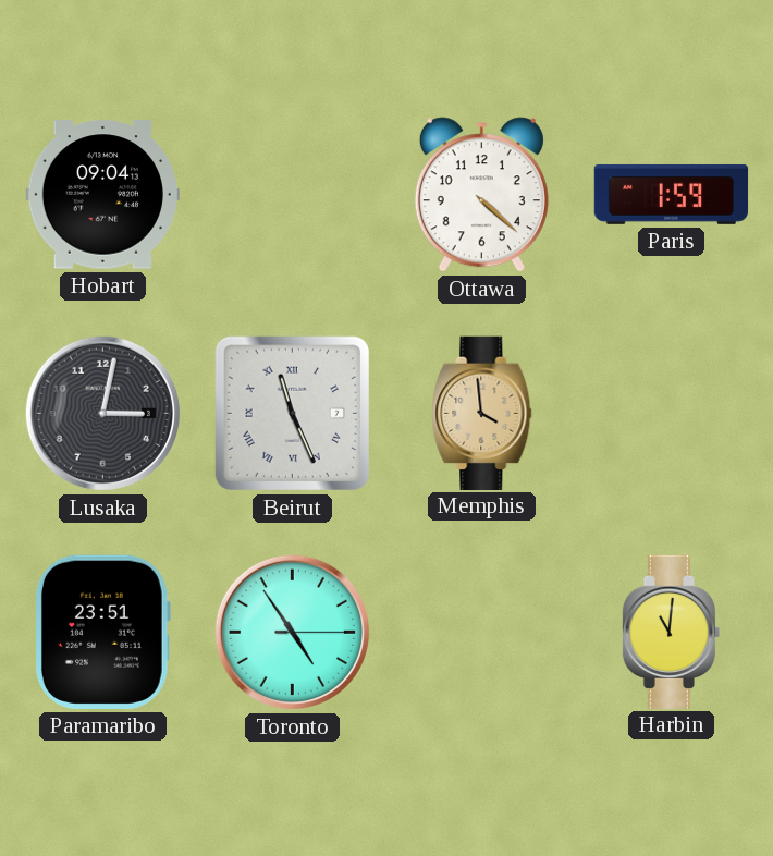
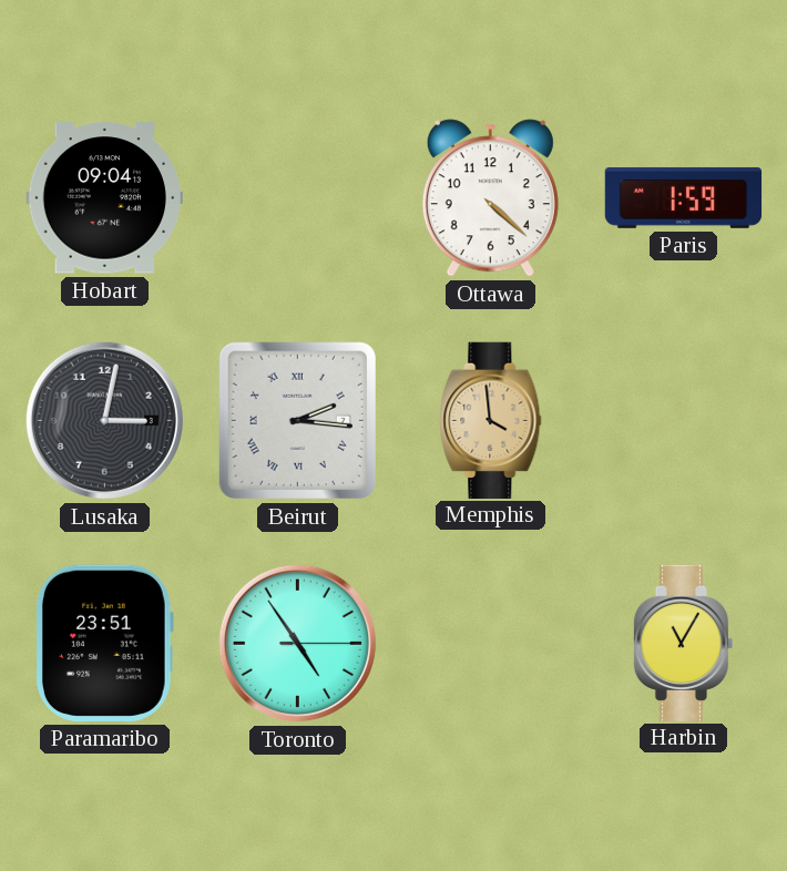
Beirut: 11:26 -> 2:16
Harbin: 11:01 -> 11:05
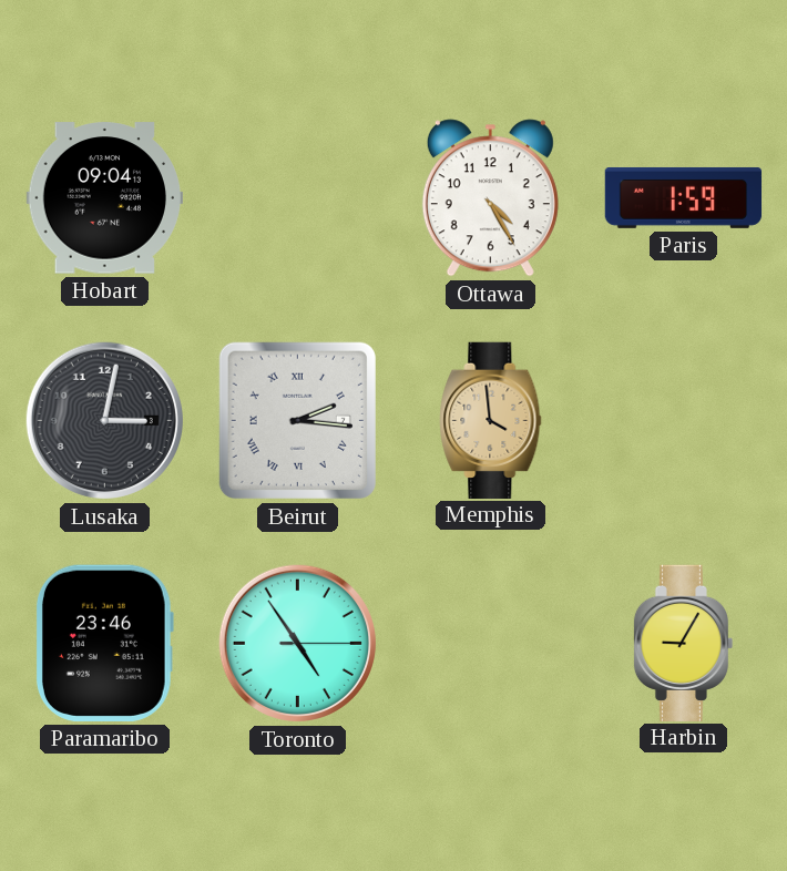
Ottawa: 4:22 -> 4:25
Paramaribo: 23:51 -> 23:46
Harbin: 11:05 -> 9:05
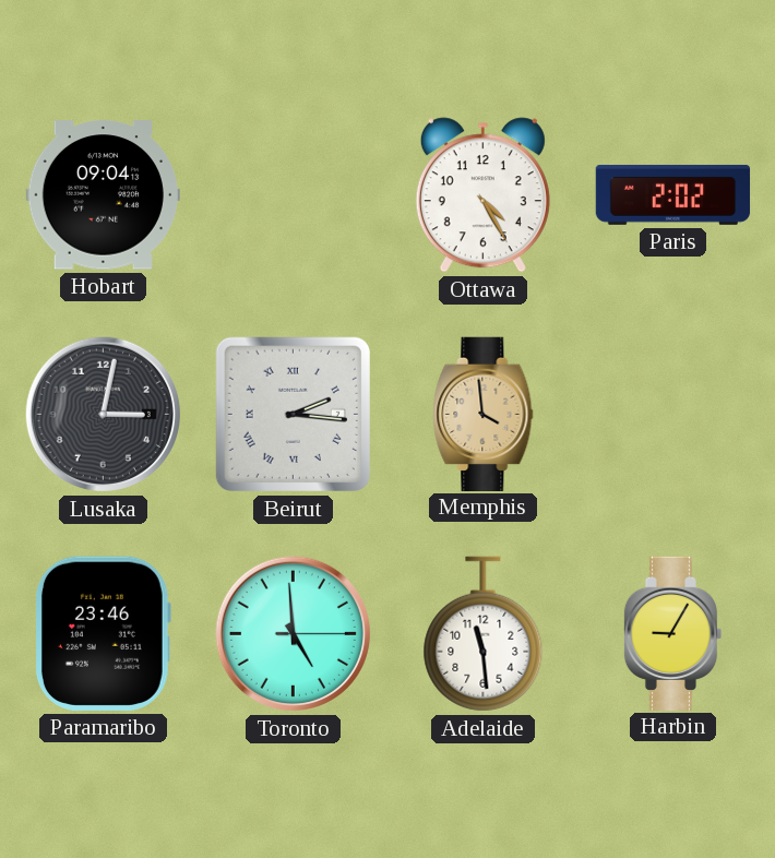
Paris: 1:59 -> 2:02
Toronto: 4:54 -> 4:59
Adelaide: none -> 11:29
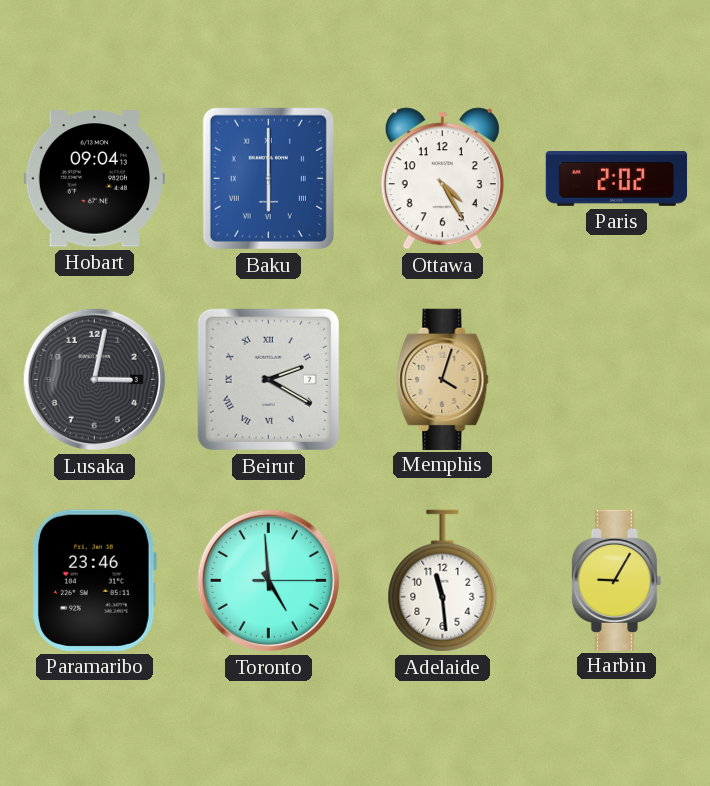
Baku: none -> 6:00
Beirut: 2:16 -> 2:20
Memphis: 3:59 -> 4:03
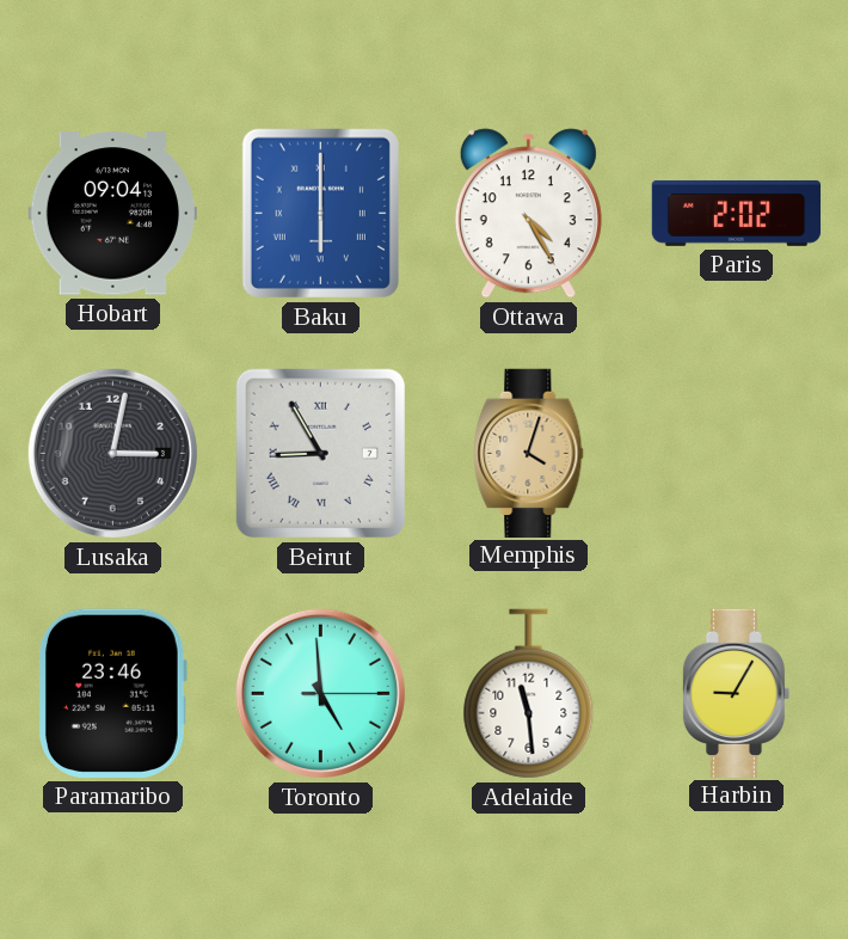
Beirut: 2:20 -> 8:55
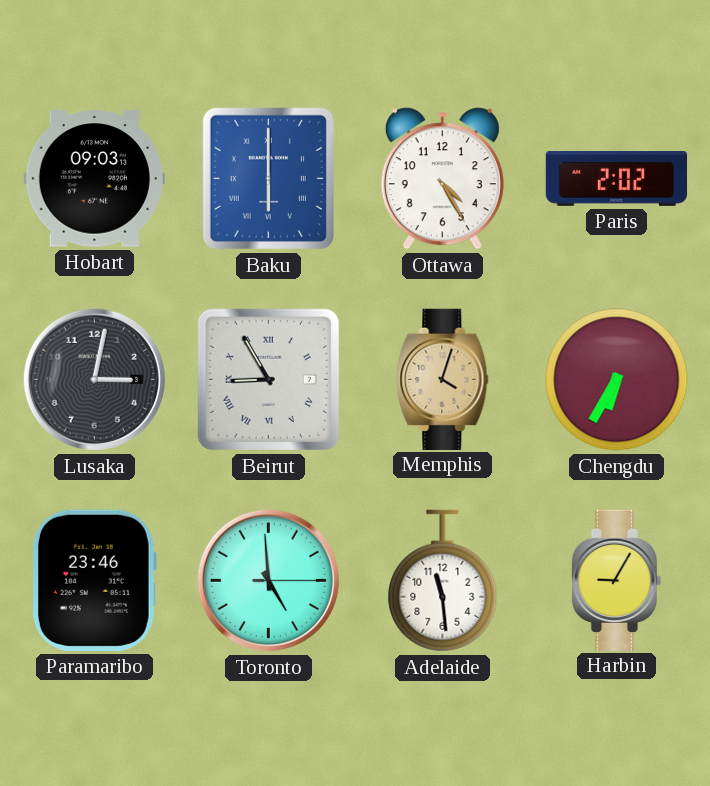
Hobart: 09:04 -> 09:03
Chengdu: none -> 6:35
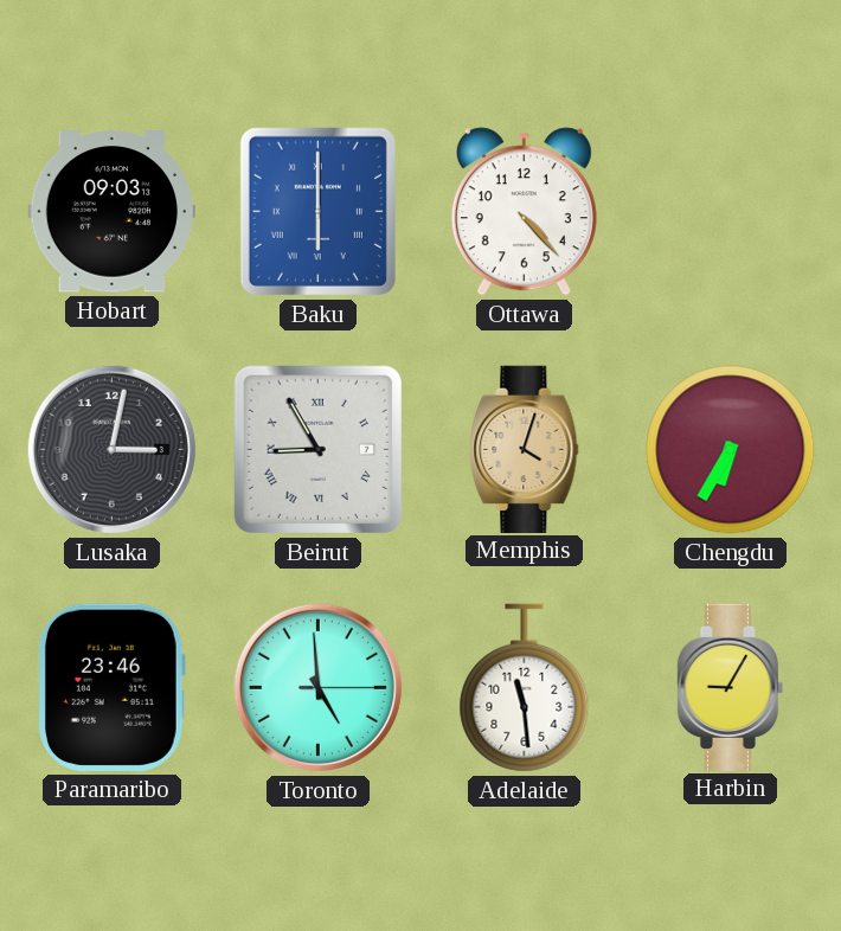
Ottawa: 4:25 -> 4:23
Paris: 2:02 -> none
